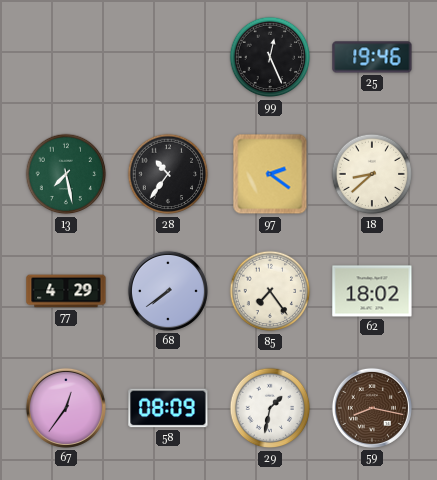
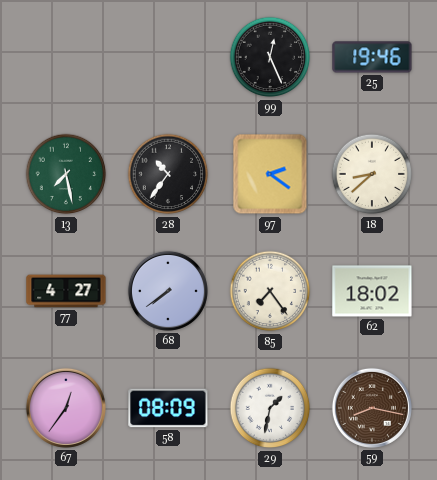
77: 4:29 -> 4:27
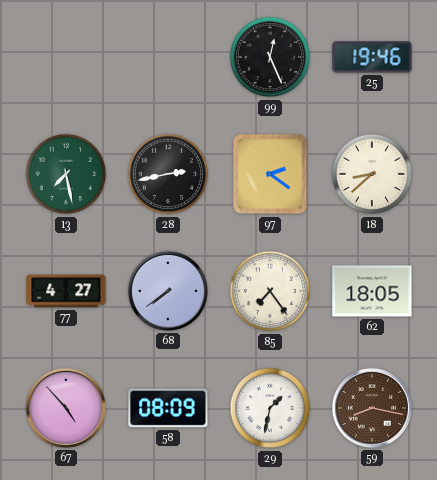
28: 10:36 -> 2:43
62: 18:02 -> 18:05
67: 12:36 -> 4:53
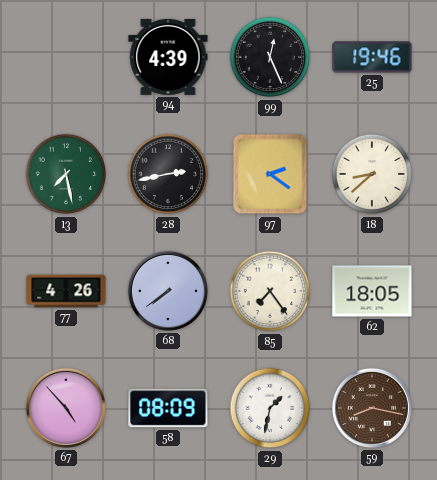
94: none -> 4:39
77: 4:27 -> 4:26
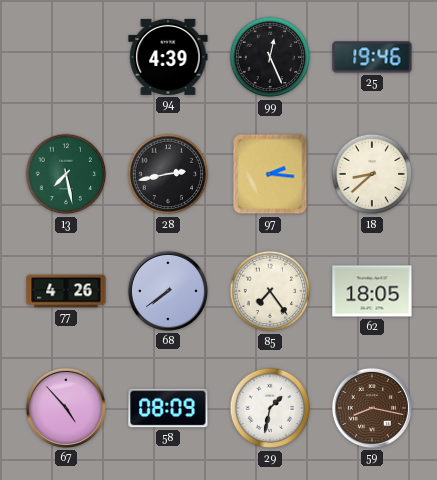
97: 2:21 -> 2:16
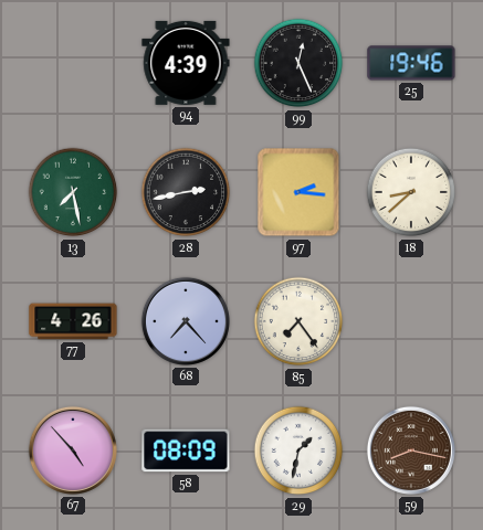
68: 7:39 -> 7:23
62: 18:05 -> none
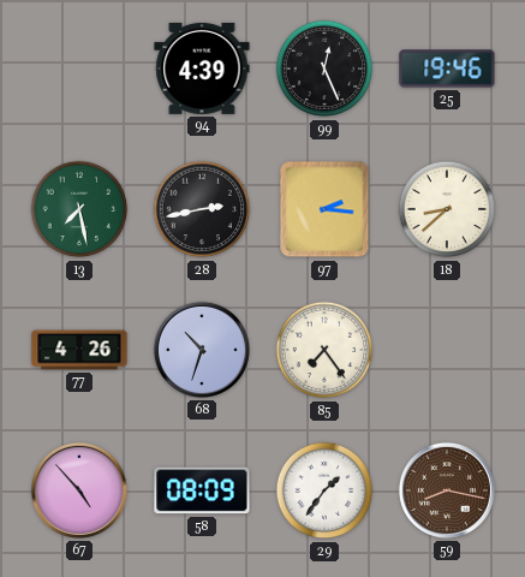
68: 7:23 -> 10:33
29: 1:32 -> 1:36
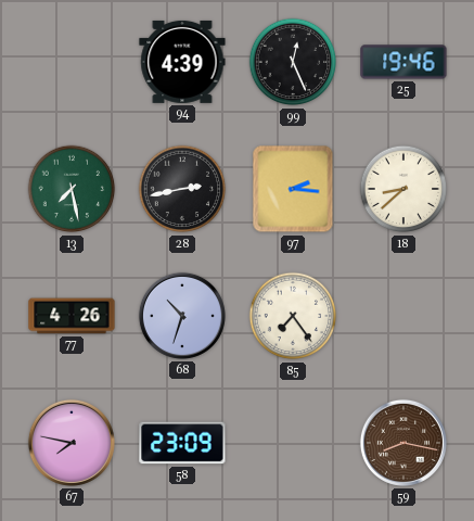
67: 4:53 -> 7:47
58: 08:09 -> 23:09
29: 1:36 -> none
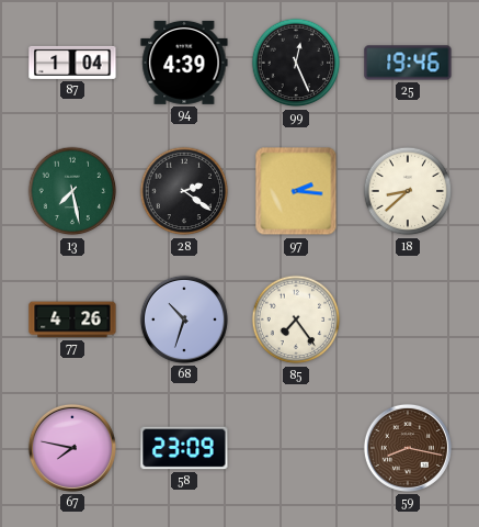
87: none -> 1:04
28: 2:43 -> 2:21
